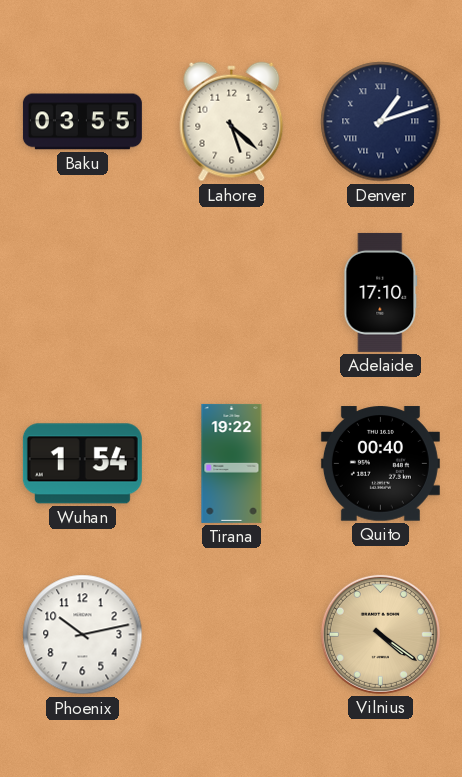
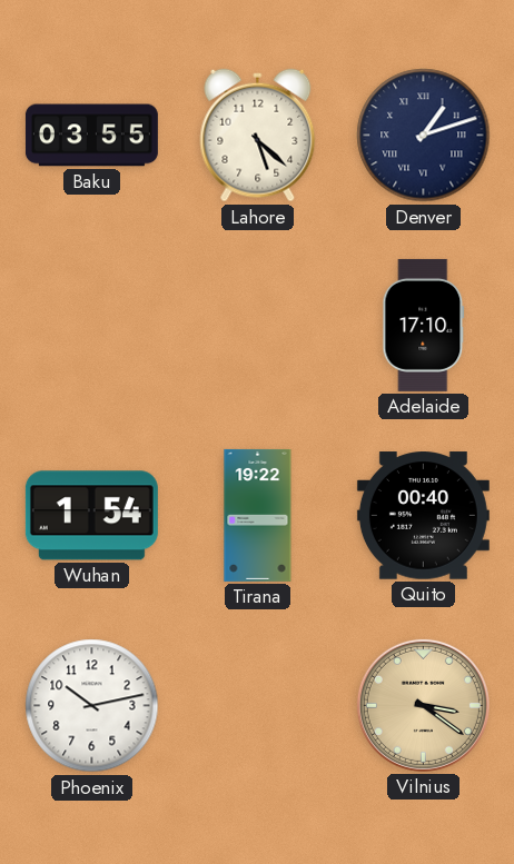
Vilnius: 4:21 -> 3:21
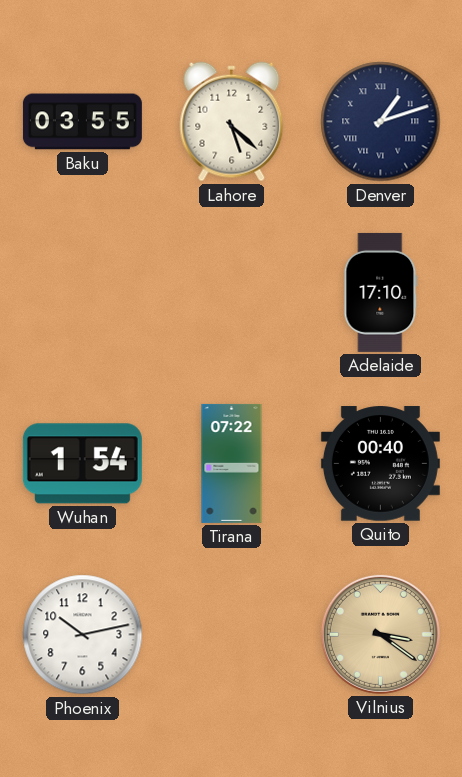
Tirana: 19:22 -> 07:22
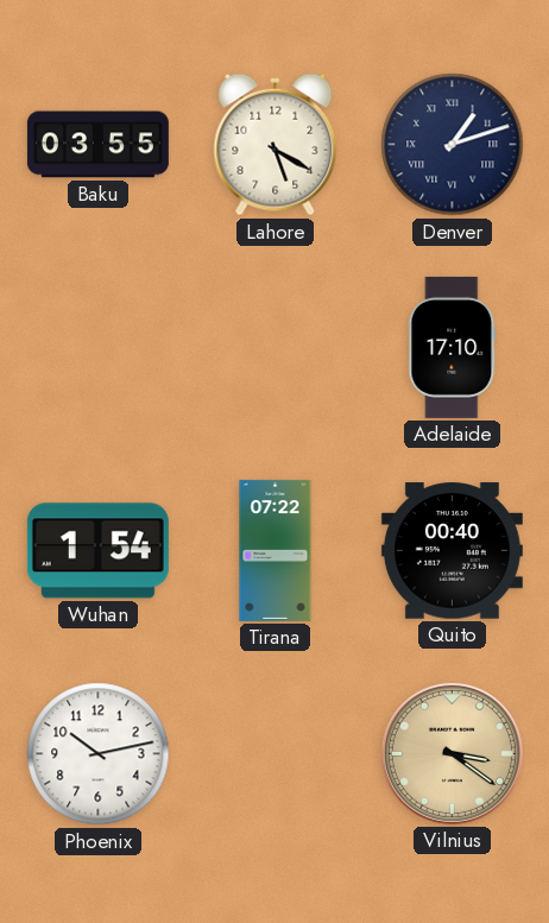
Lahore: 5:22 -> 5:20
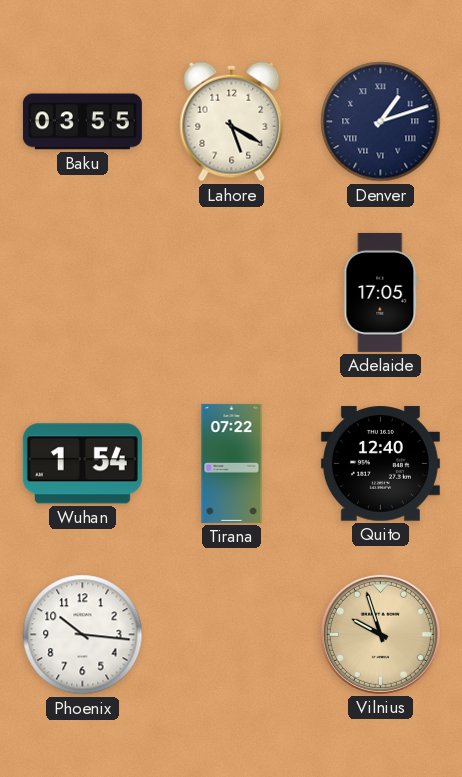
Adelaide: 17:10 -> 17:05
Quito: 00:40 -> 12:40
Phoenix: 10:13 -> 10:16
Vilnius: 3:21 -> 9:57
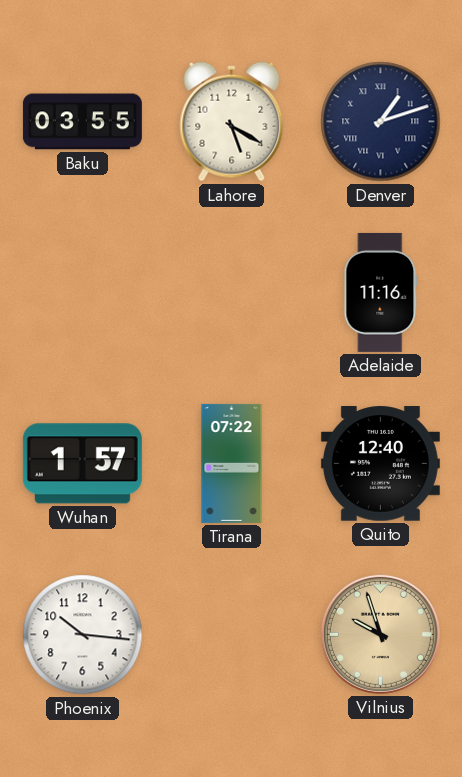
Adelaide: 17:05 -> 11:16
Wuhan: 1:54 -> 1:57
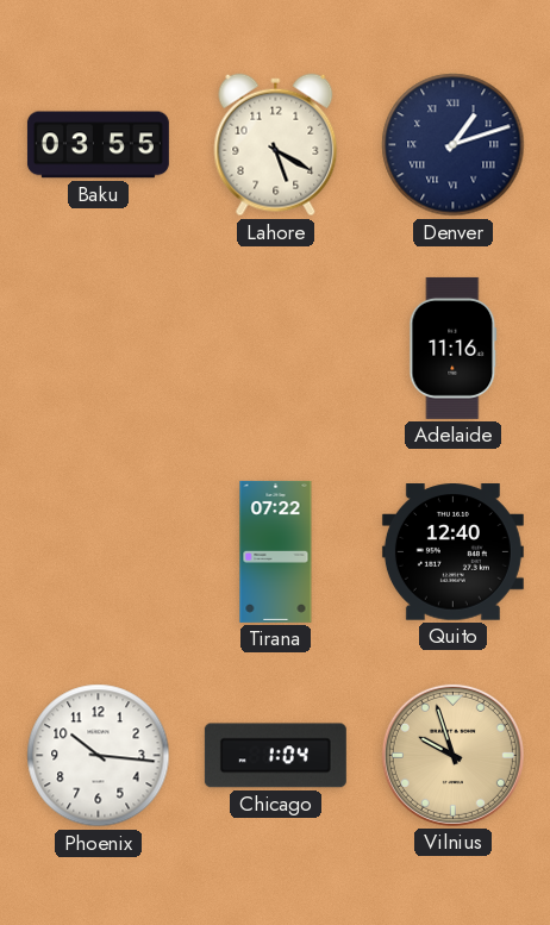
Wuhan: 1:57 -> none
Chicago: none -> 1:04
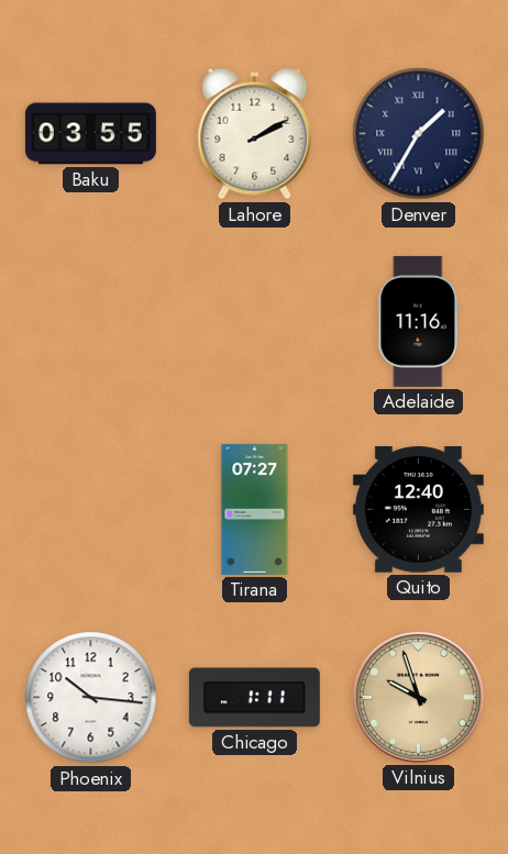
Lahore: 5:20 -> 2:10
Denver: 1:12 -> 1:35
Tirana: 07:22 -> 07:27
Chicago: 1:04 -> 1:11
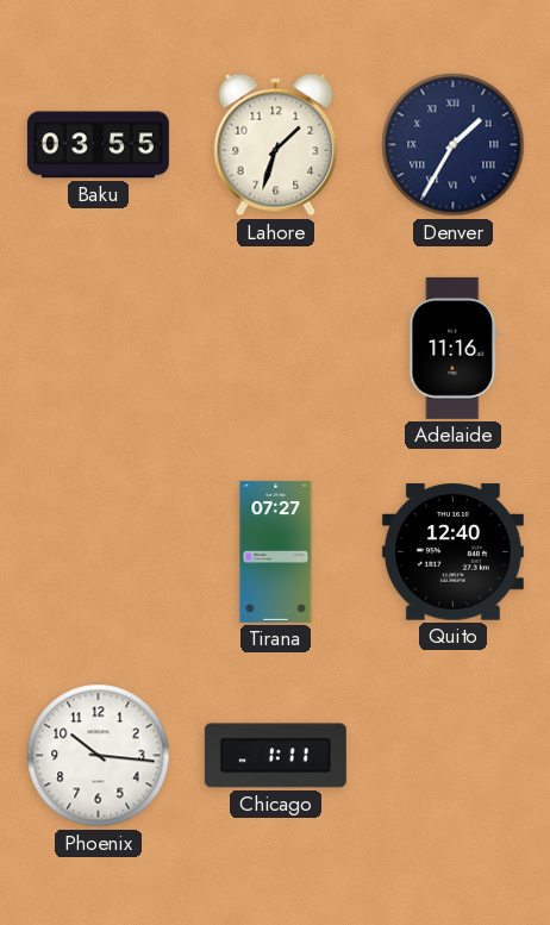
Lahore: 2:10 -> 1:33
Vilnius: 9:57 -> none
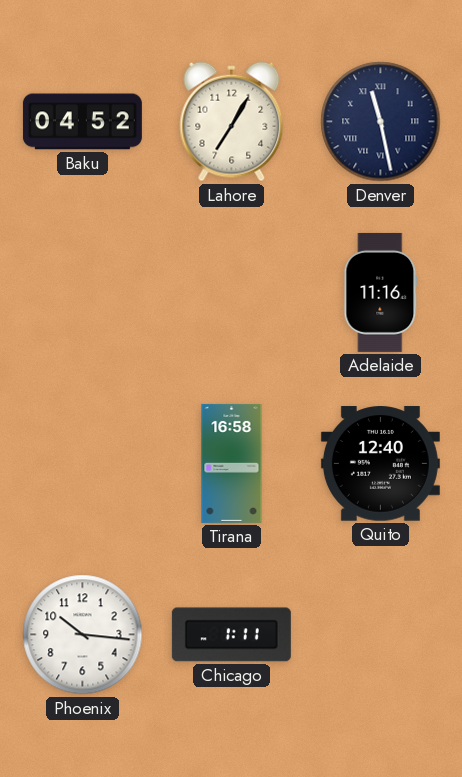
Baku: 03:55 -> 04:52
Lahore: 1:33 -> 7:05
Denver: 1:35 -> 11:28
Tirana: 07:27 -> 16:58
